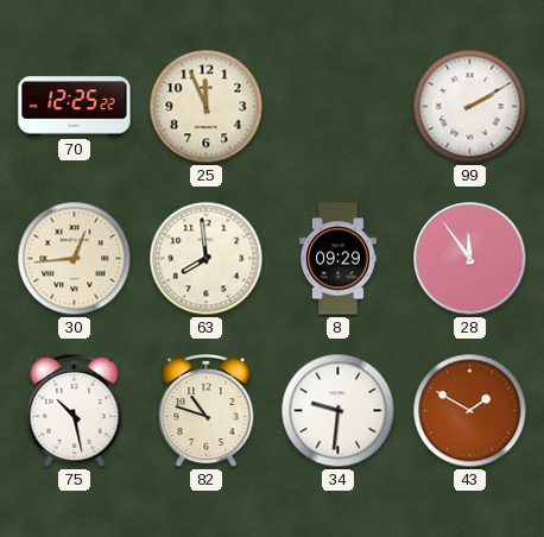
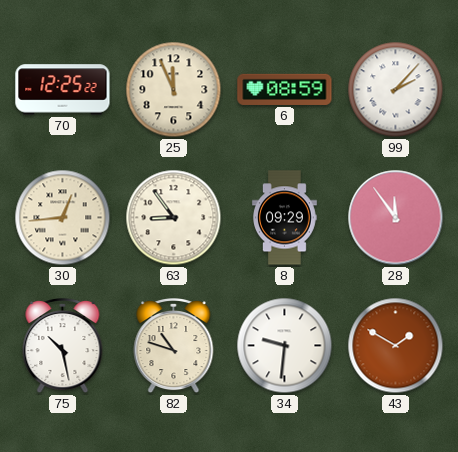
6: none -> 08:59
99: 2:10 -> 2:07
63: 7:59 -> 8:54
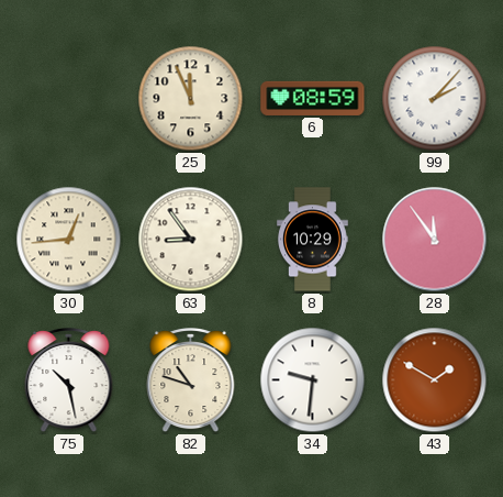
70: 12:25 -> none
8: 09:29 -> 10:29
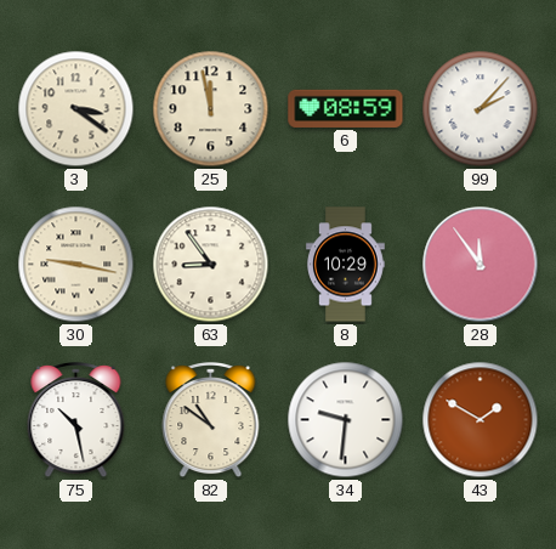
3: none -> 3:21
25: 11:56 -> 11:58
30: 12:44 -> 9:17
82: 10:48 -> 10:51
